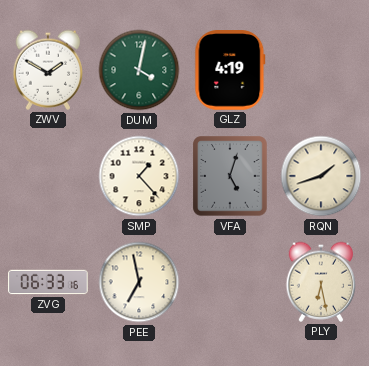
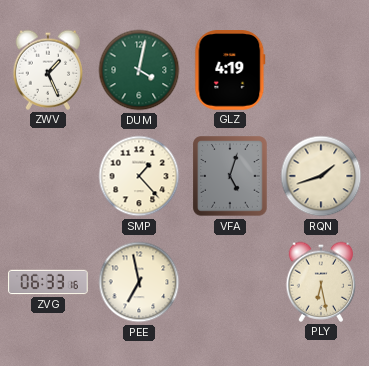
ZWV: 1:50 -> 1:26
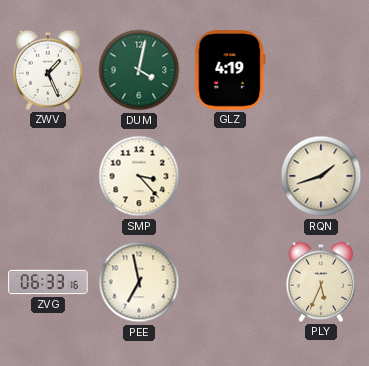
SMP: 1:23 -> 3:23
VFA: 5:03 -> none
PLY: 6:28 -> 5:34
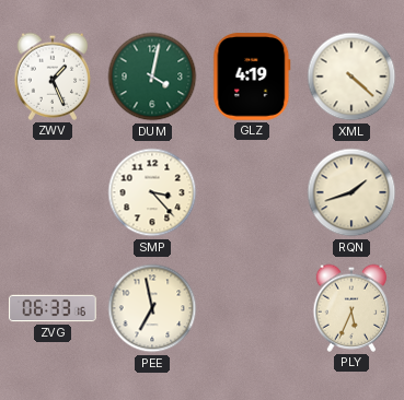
XML: none -> 4:22
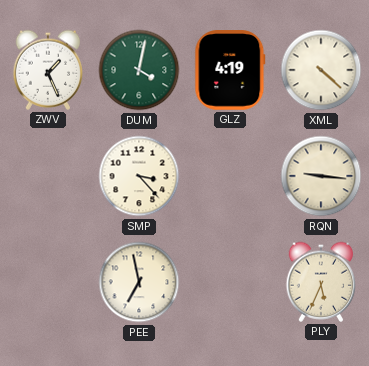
RQN: 1:42 -> 9:16
ZVG: 06:33 -> none
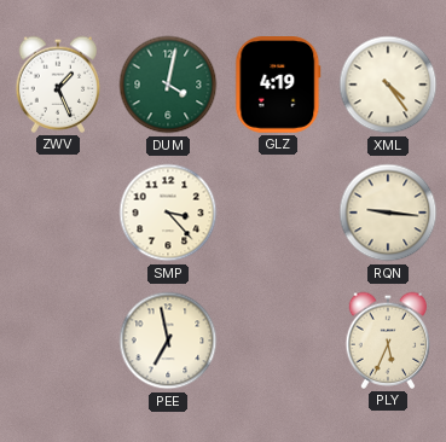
XML: 4:22 -> 4:24
